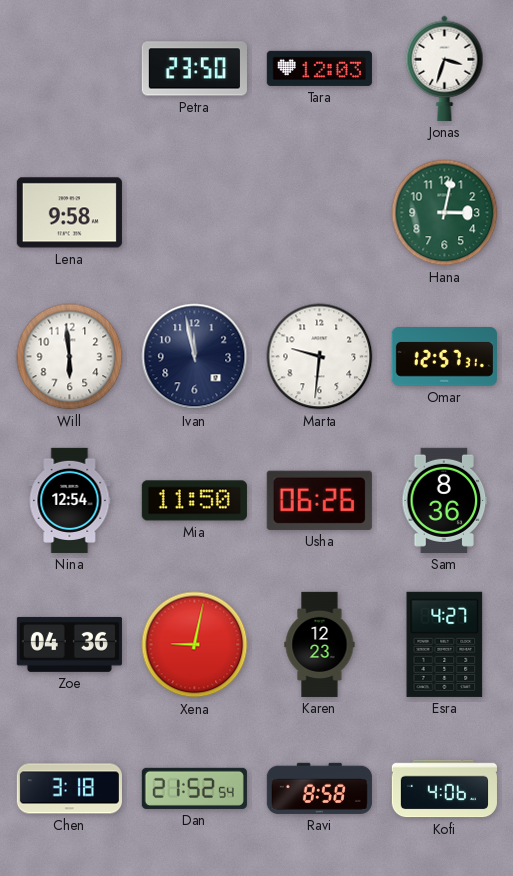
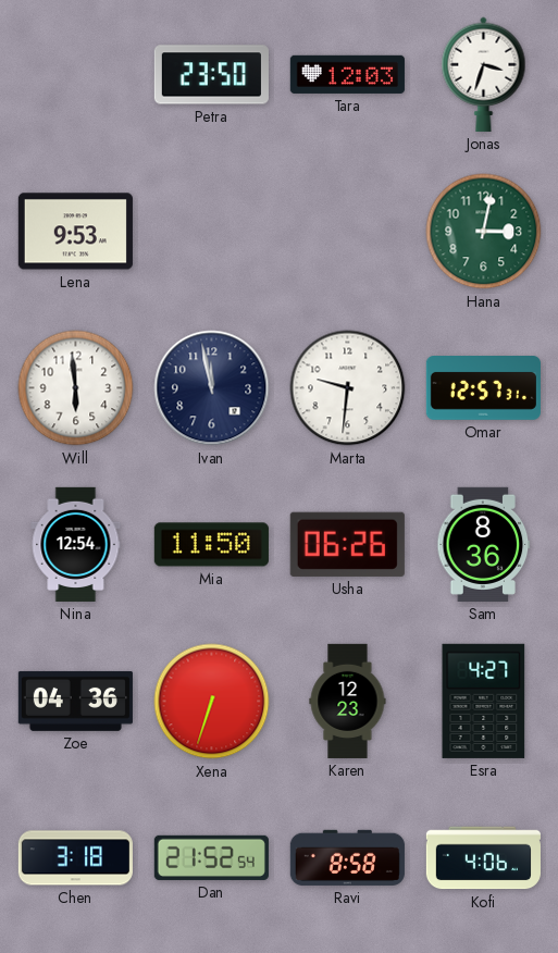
Lena: 9:58 -> 9:53
Xena: 9:02 -> 6:33
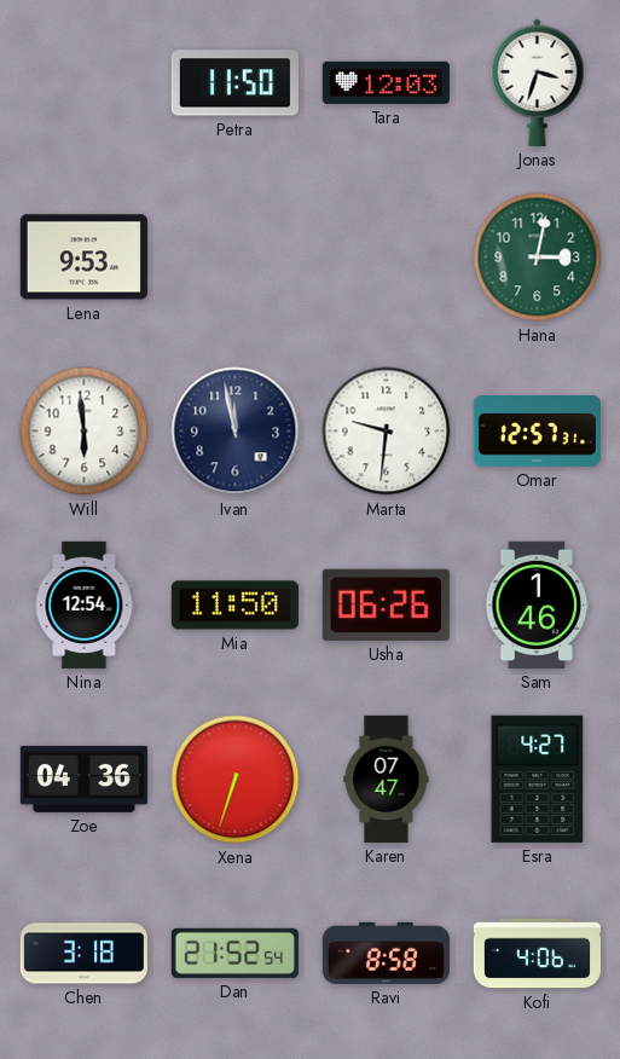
Petra: 23:50 -> 11:50
Sam: 8:36 -> 1:46
Karen: 12:23 -> 07:47
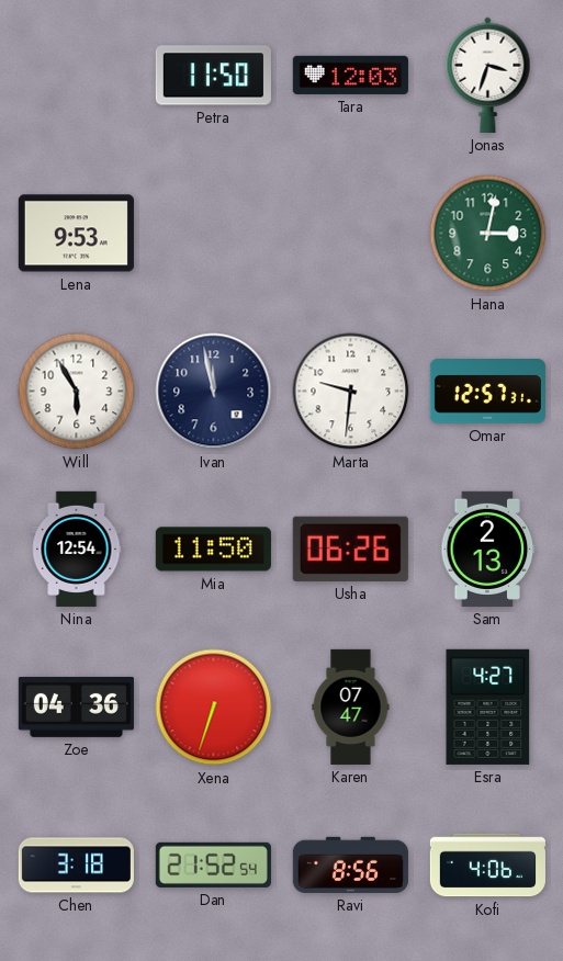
Will: 5:59 -> 5:55
Sam: 1:46 -> 2:13
Ravi: 8:58 -> 8:56
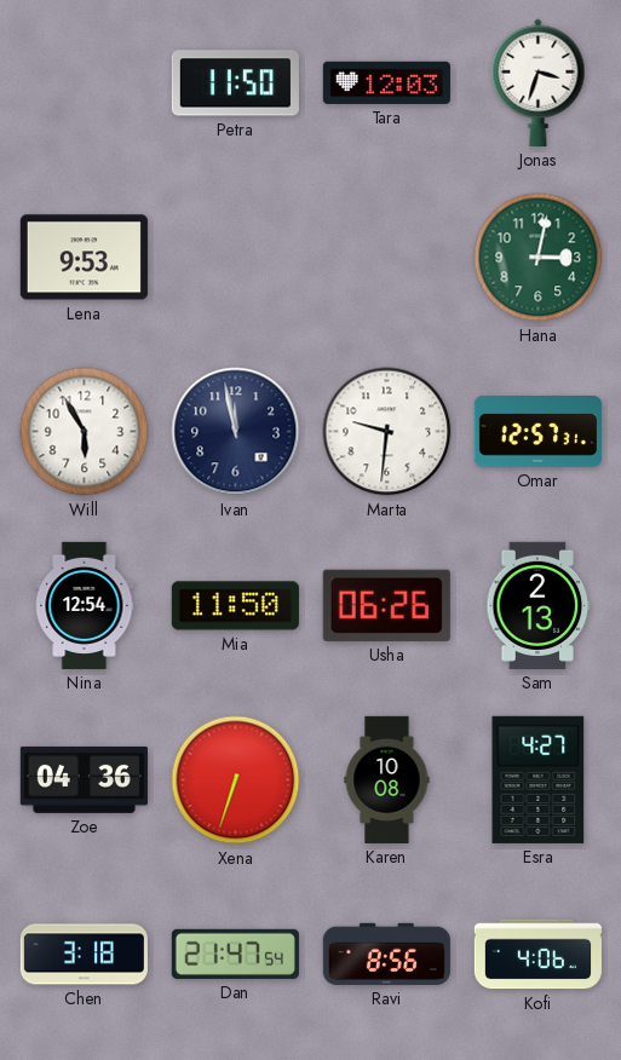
Karen: 07:47 -> 10:08
Dan: 21:52 -> 21:47
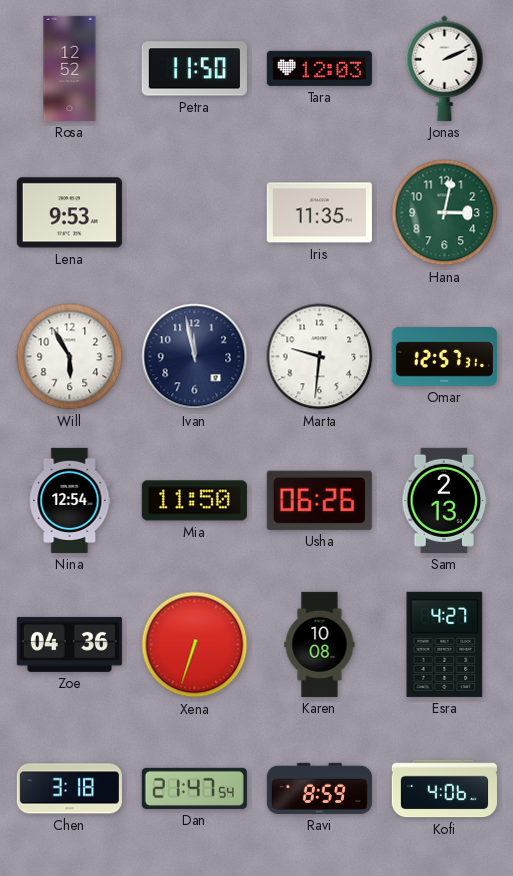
Rosa: none -> 12:52
Jonas: 3:33 -> 2:11
Iris: none -> 11:35
Ravi: 8:56 -> 8:59
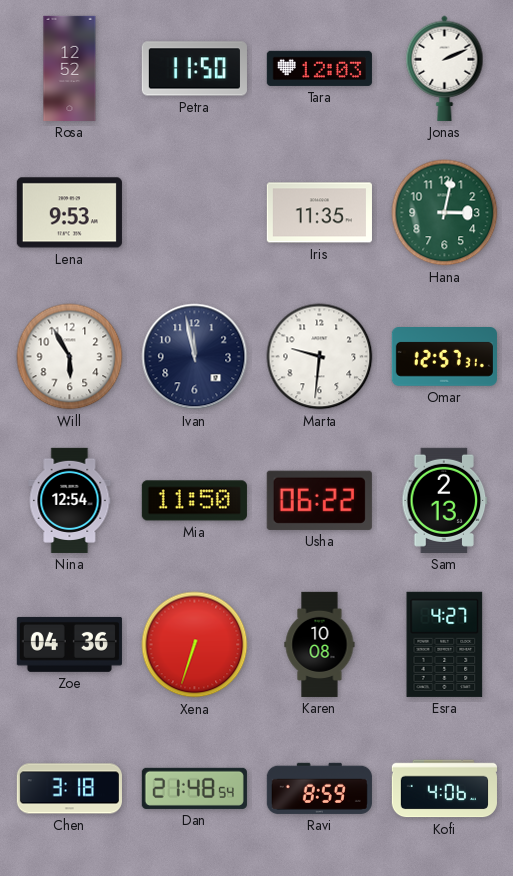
Usha: 06:26 -> 06:22
Dan: 21:47 -> 21:48
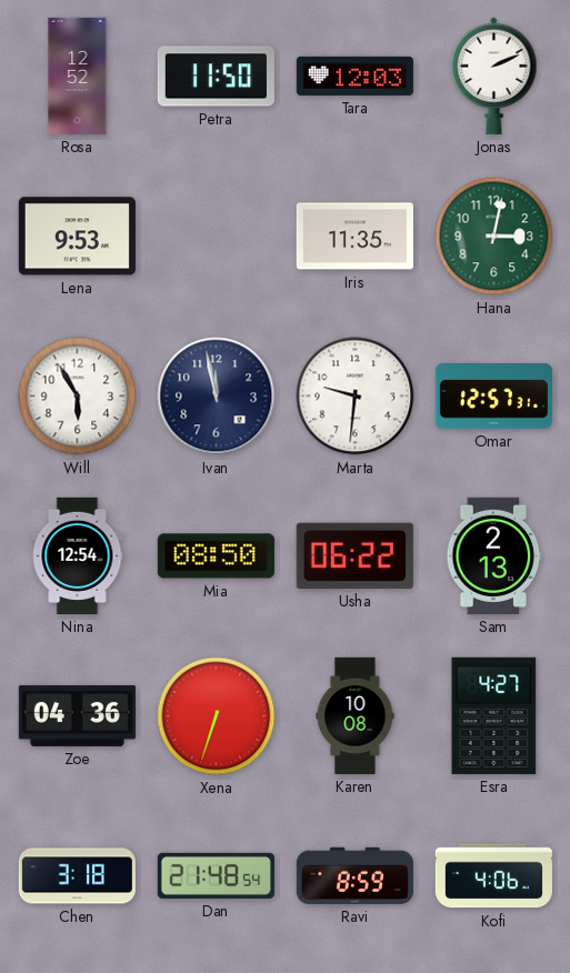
Mia: 11:50 -> 08:50
